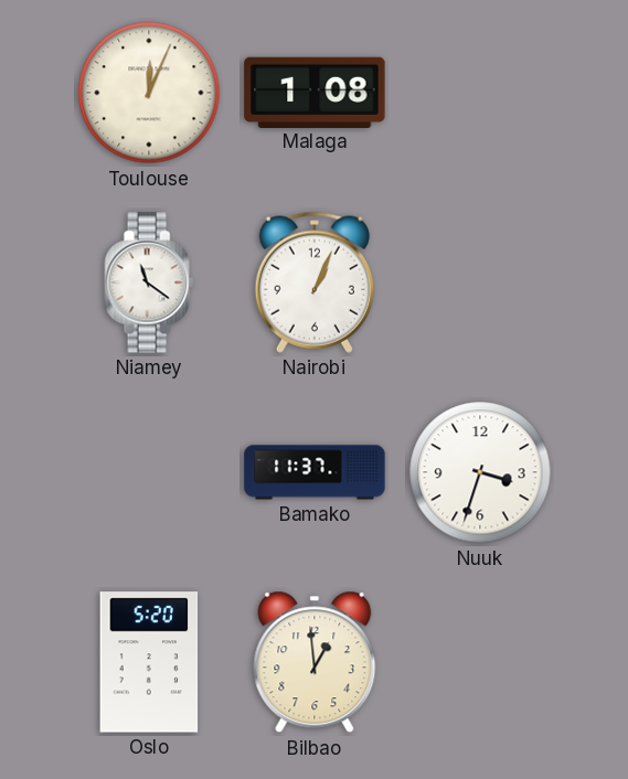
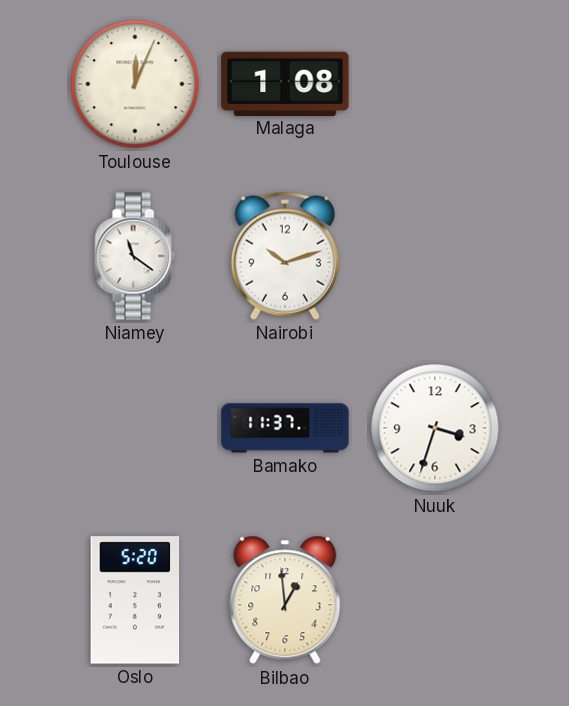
Nairobi: 1:04 -> 10:12
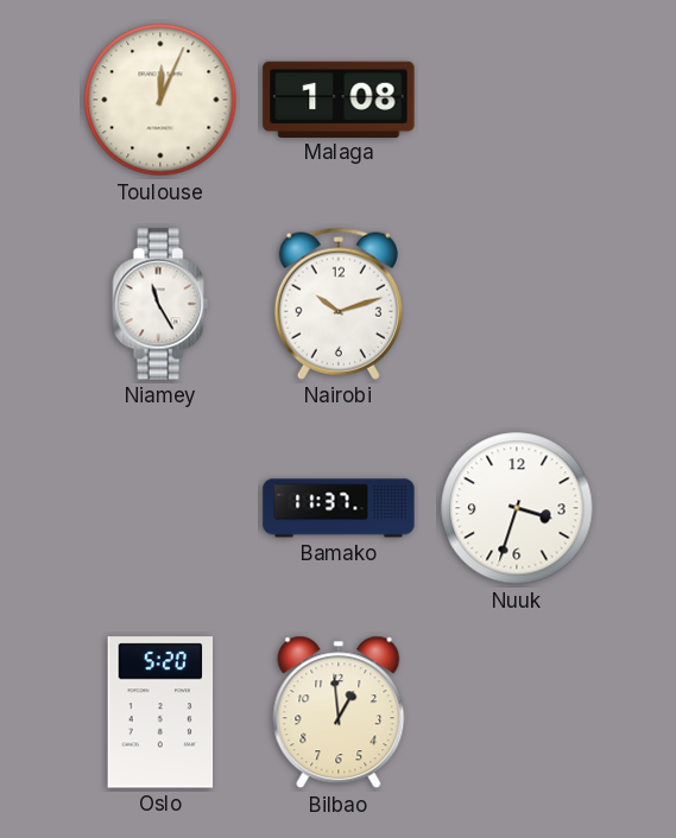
Niamey: 11:21 -> 11:25
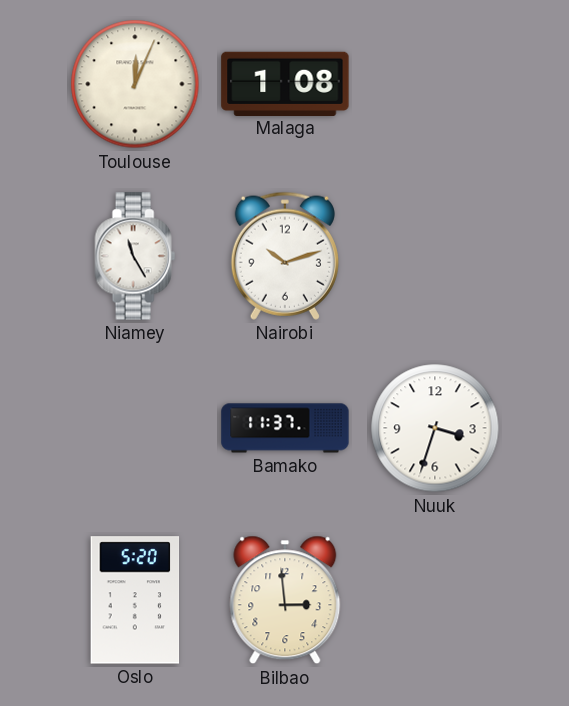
Bilbao: 12:59 -> 2:59
